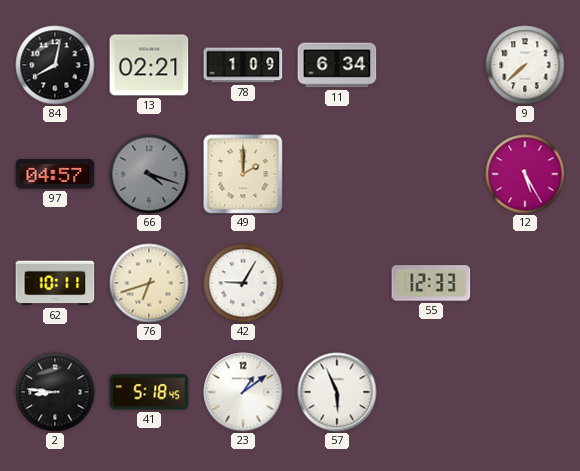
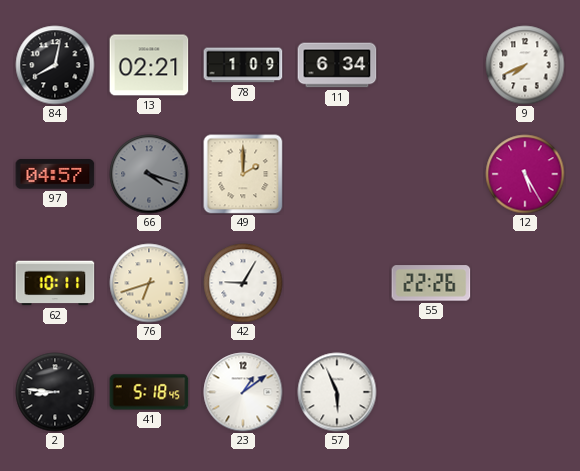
9: 7:38 -> 7:41
55: 12:33 -> 22:26
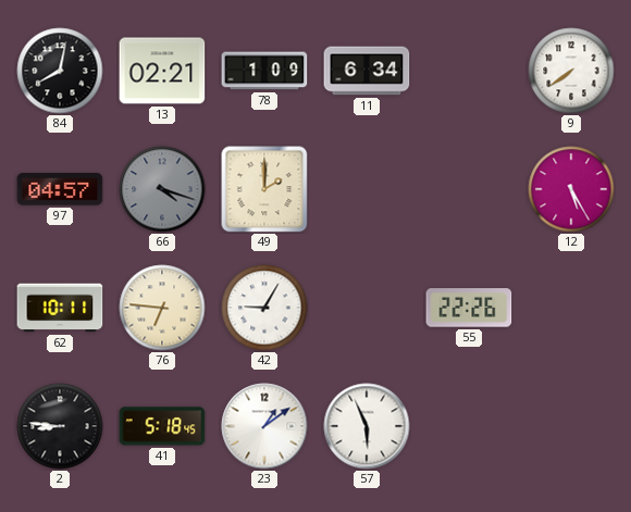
9: 7:41 -> 7:39
76: 6:42 -> 6:46
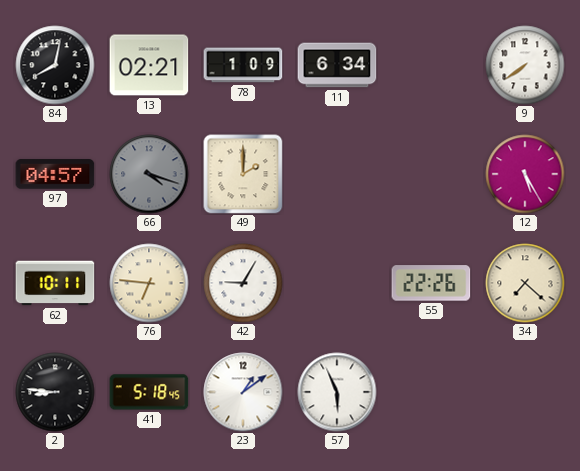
34: none -> 7:22
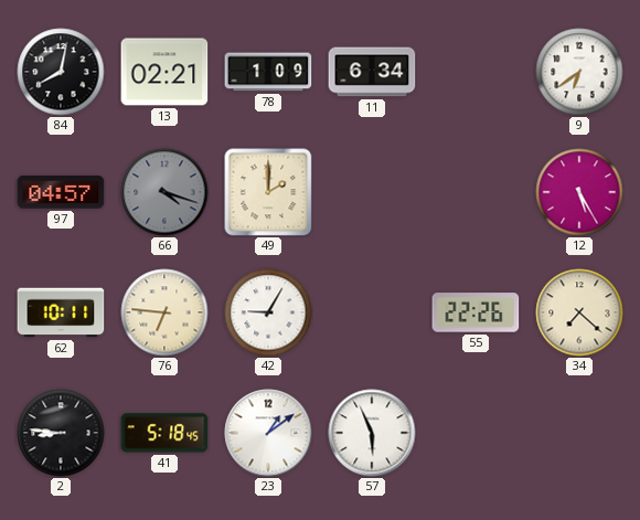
9: 7:39 -> 6:39
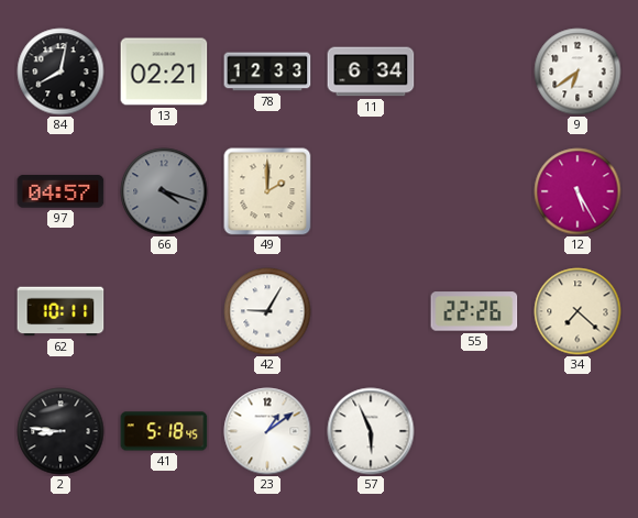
78: 1:09 -> 12:33
76: 6:46 -> none
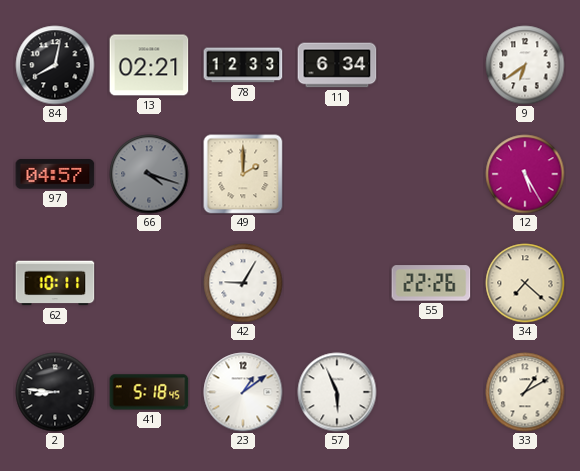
33: none -> 1:10
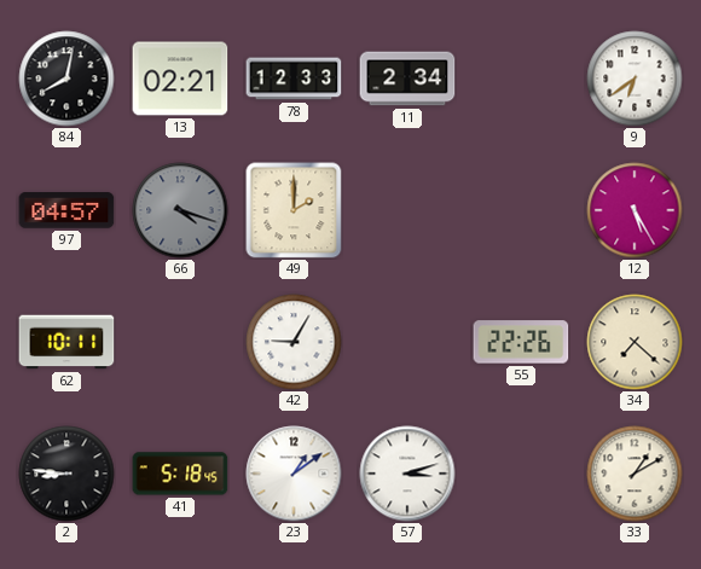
11: 6:34 -> 2:34
57: 5:56 -> 3:12
